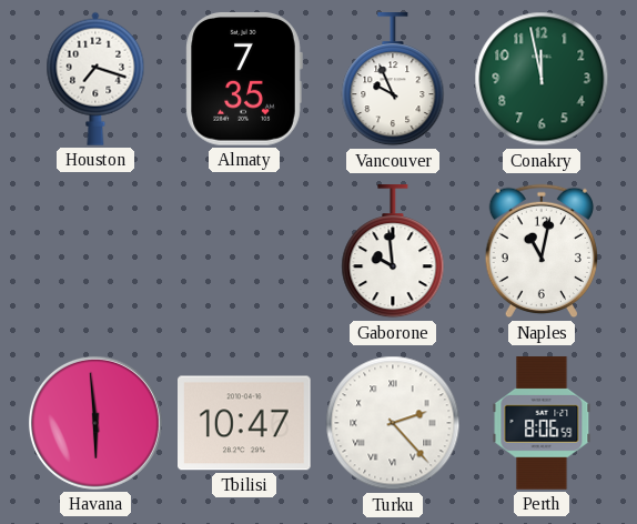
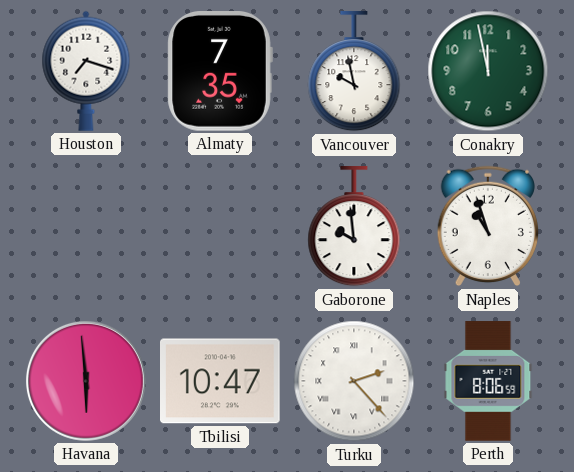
Vancouver: 9:56 -> 9:58
Naples: 11:02 -> 10:57
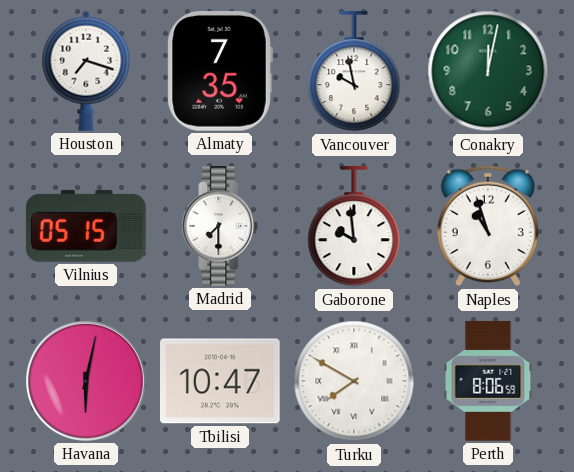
Conakry: 11:58 -> 12:02
Vilnius: none -> 05:15
Madrid: none -> 7:30
Havana: 5:59 -> 6:02
Turku: 2:23 -> 7:50
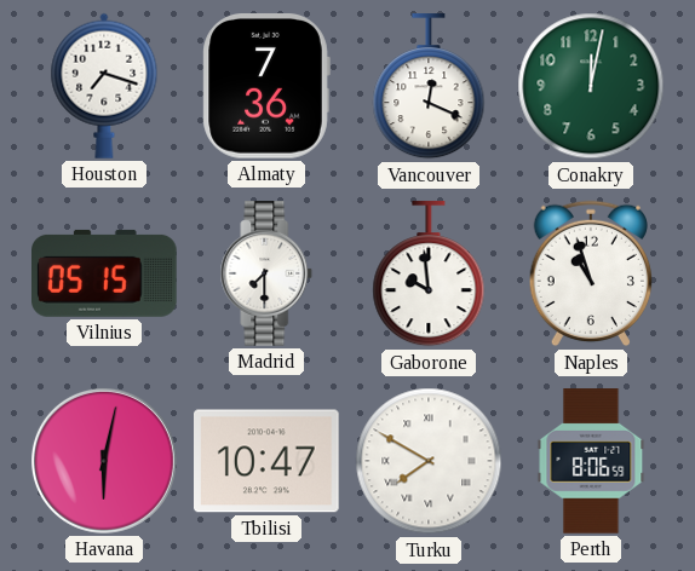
Almaty: 7:35 -> 7:36
Vancouver: 9:58 -> 12:19
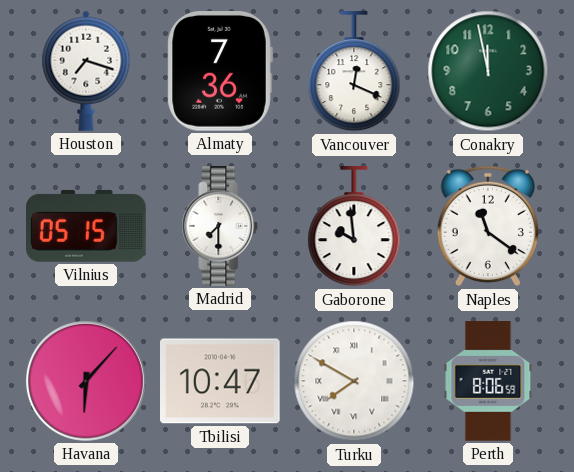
Conakry: 12:02 -> 11:58
Naples: 10:57 -> 11:21
Havana: 6:02 -> 6:07
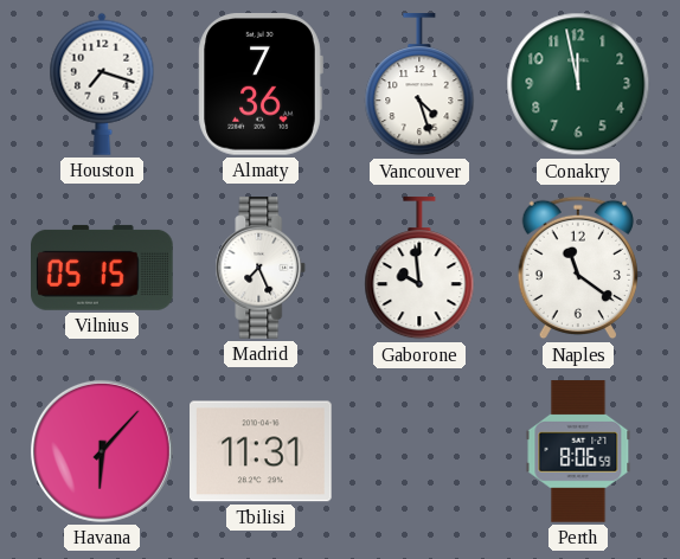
Vancouver: 12:19 -> 4:27
Madrid: 7:30 -> 7:26
Tbilisi: 10:47 -> 11:31
Turku: 7:50 -> none
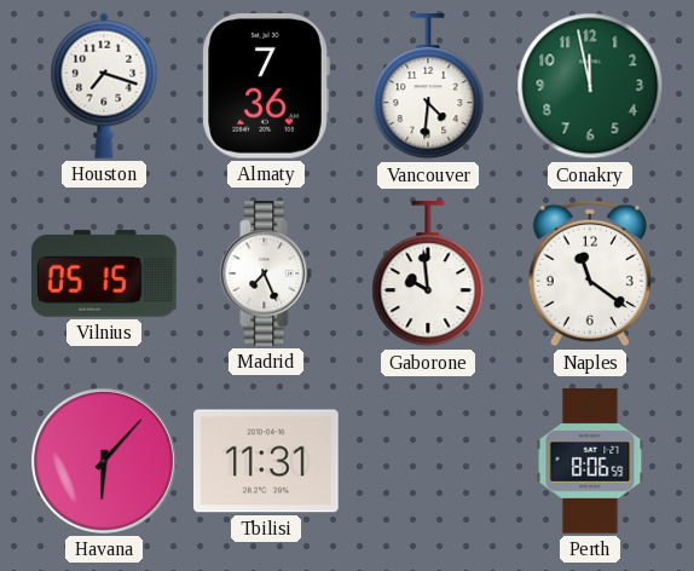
Vancouver: 4:27 -> 4:31
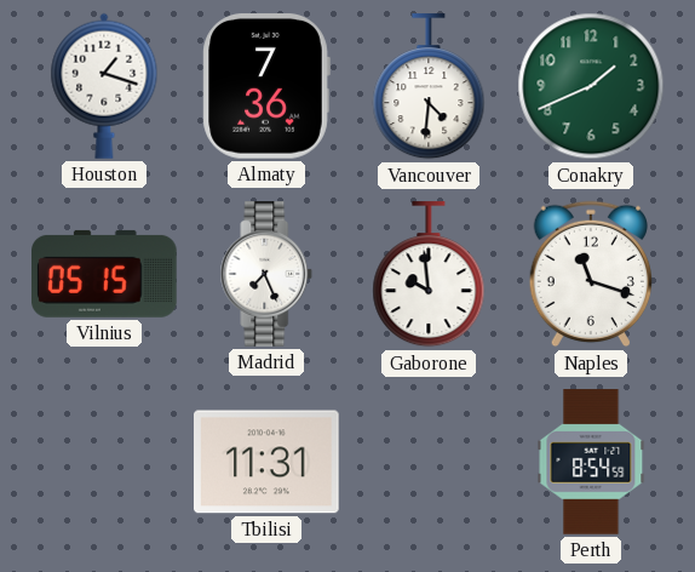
Houston: 7:18 -> 1:18
Conakry: 11:58 -> 1:41
Naples: 11:21 -> 11:18
Havana: 6:07 -> none
Perth: 8:06 -> 8:54
